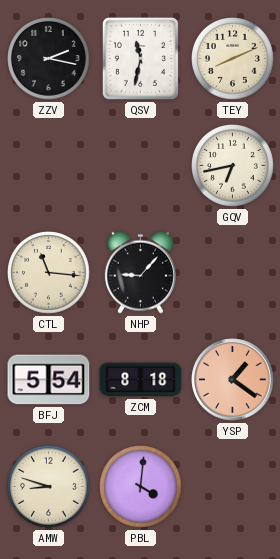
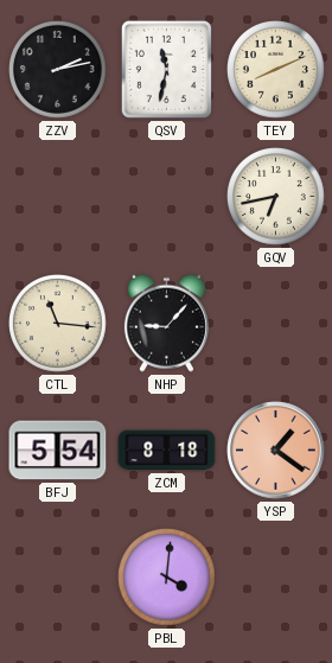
ZZV: 2:17 -> 2:13
AMW: 8:48 -> none
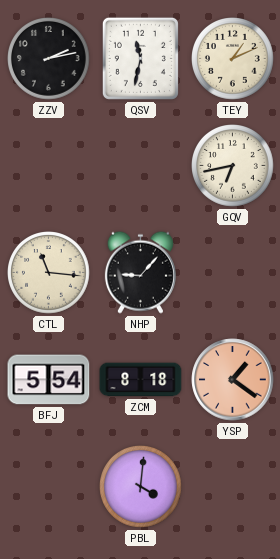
TEY: 8:11 -> 1:11
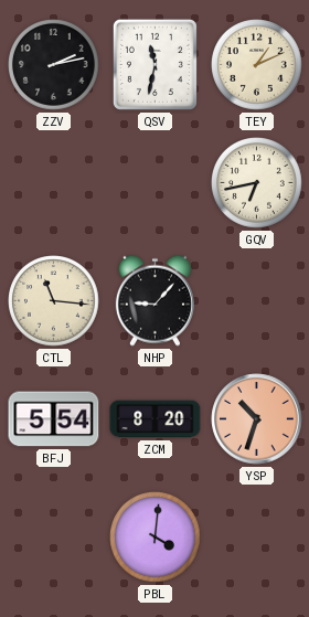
ZCM: 8:18 -> 8:20
YSP: 1:21 -> 10:33
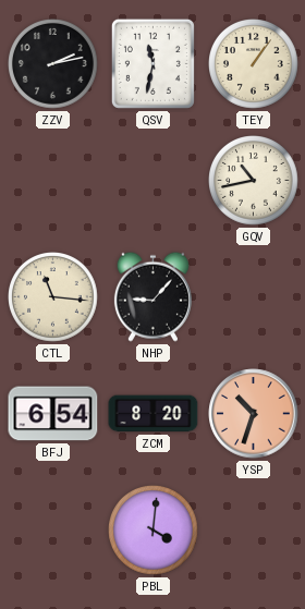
TEY: 1:11 -> 1:06
GQV: 6:43 -> 10:43
BFJ: 5:54 -> 6:54
